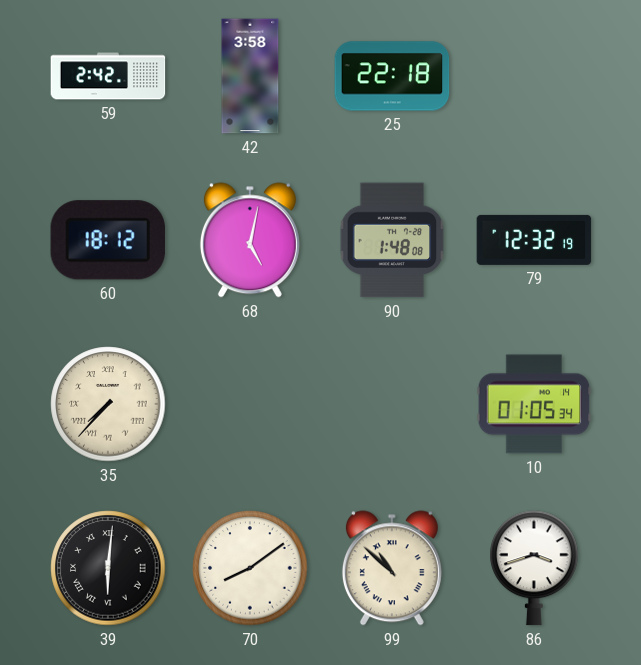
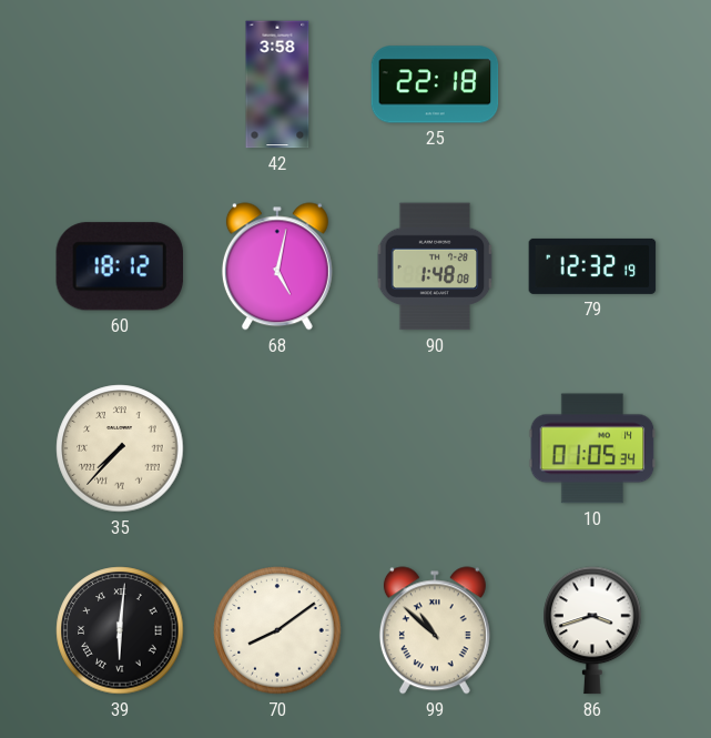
59: 2:42 -> none
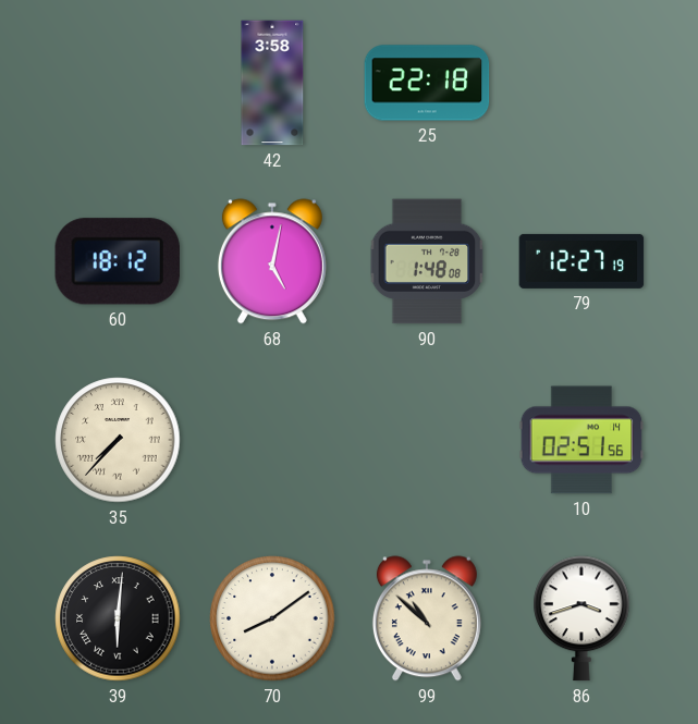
79: 12:32 -> 12:27
10: 01:05 -> 02:51
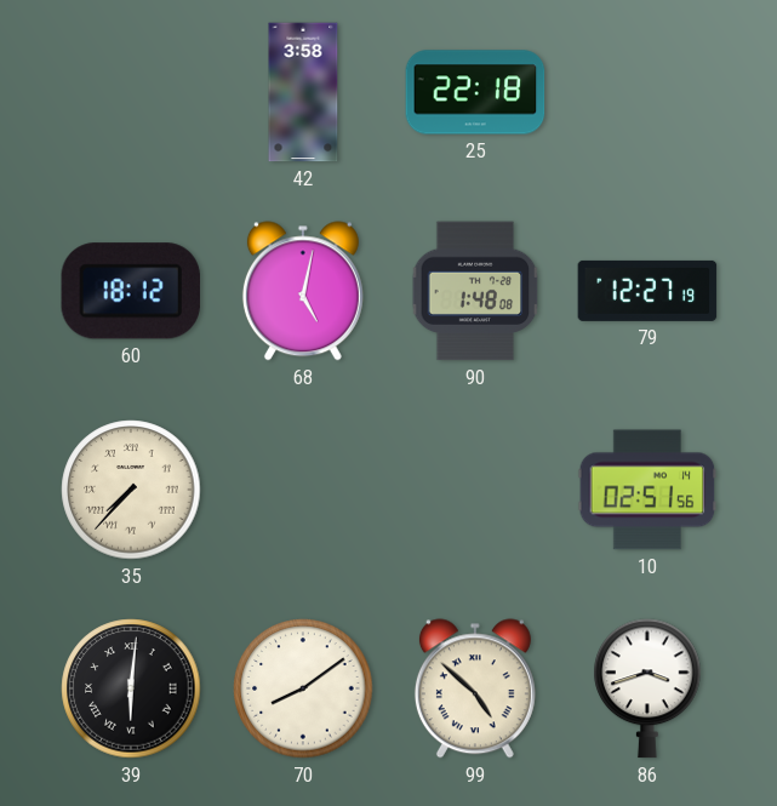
99: 10:52 -> 4:52
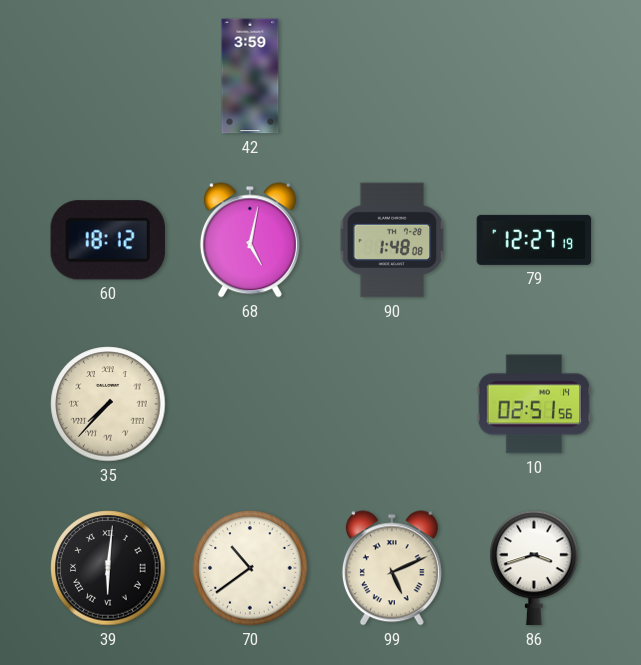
42: 3:58 -> 3:59
25: 22:18 -> none
70: 8:09 -> 10:39
99: 4:52 -> 5:11
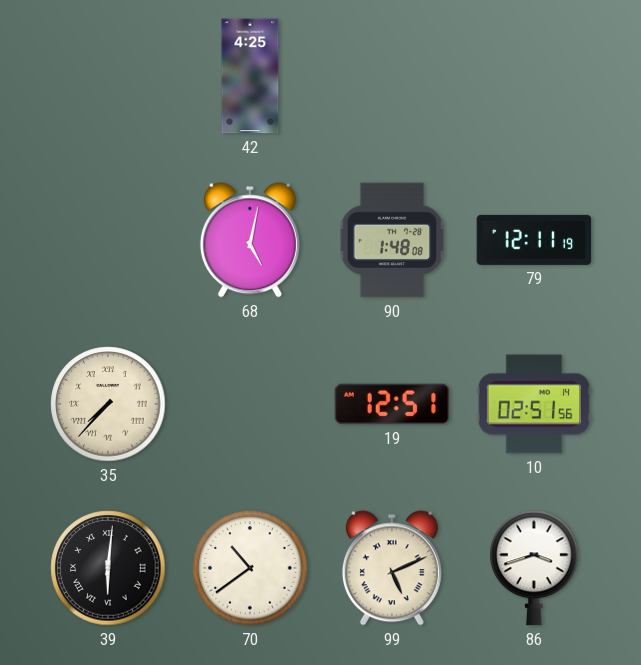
42: 3:59 -> 4:25
60: 18:12 -> none
79: 12:27 -> 12:11
19: none -> 12:51
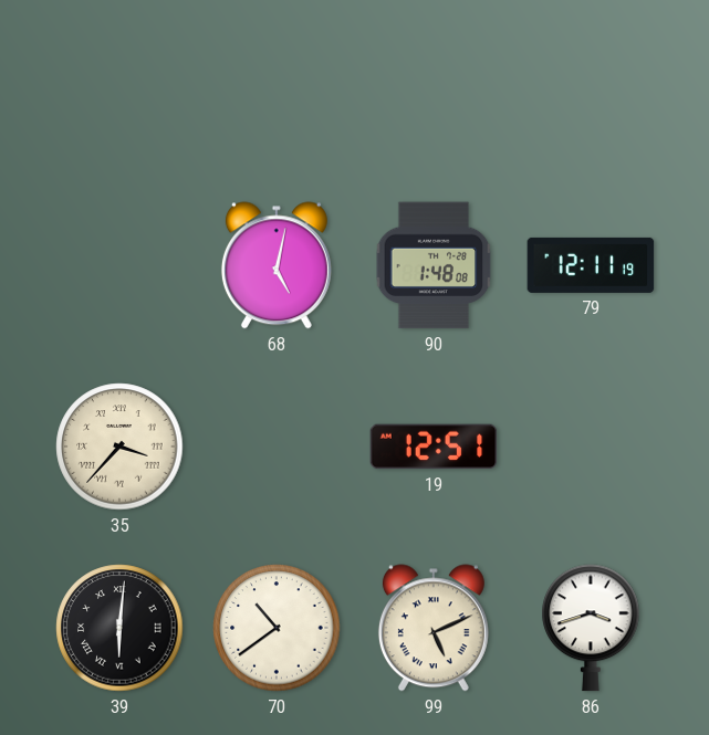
42: 4:25 -> none
35: 7:37 -> 3:37
10: 02:51 -> none
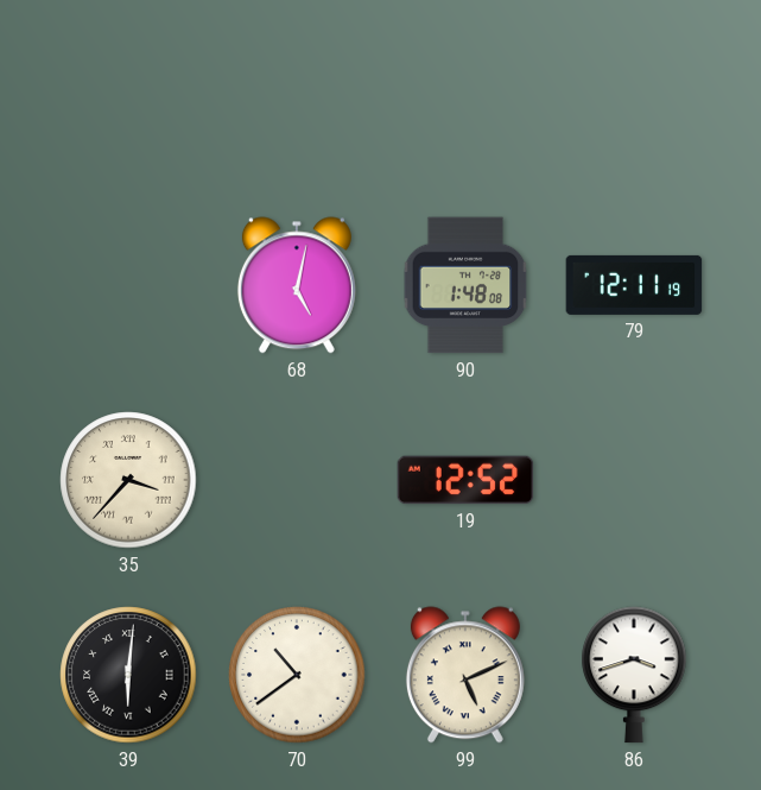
19: 12:51 -> 12:52
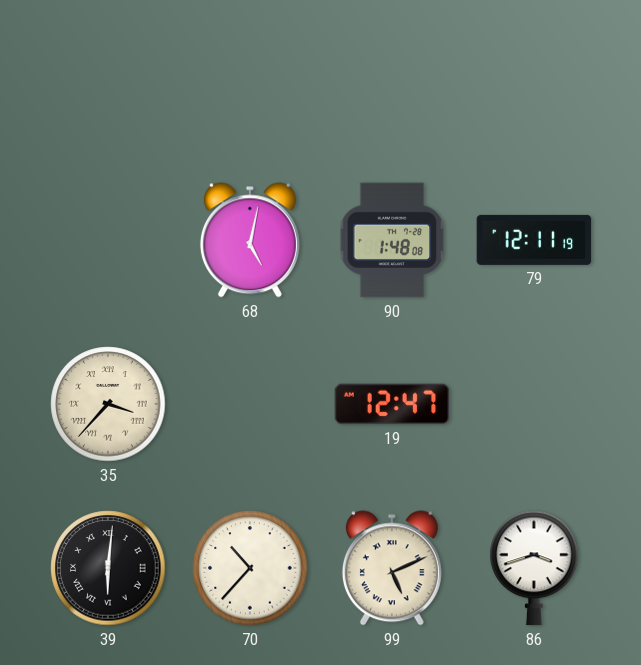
19: 12:52 -> 12:47
70: 10:39 -> 10:37
